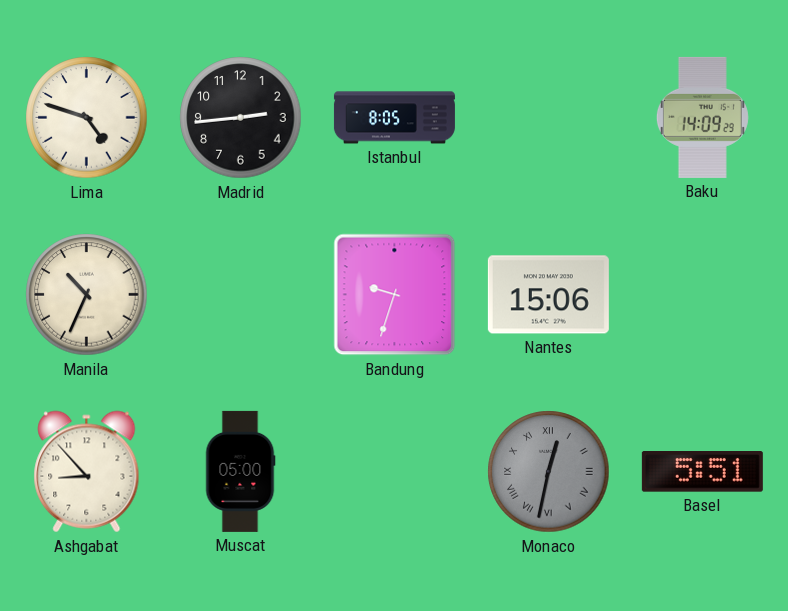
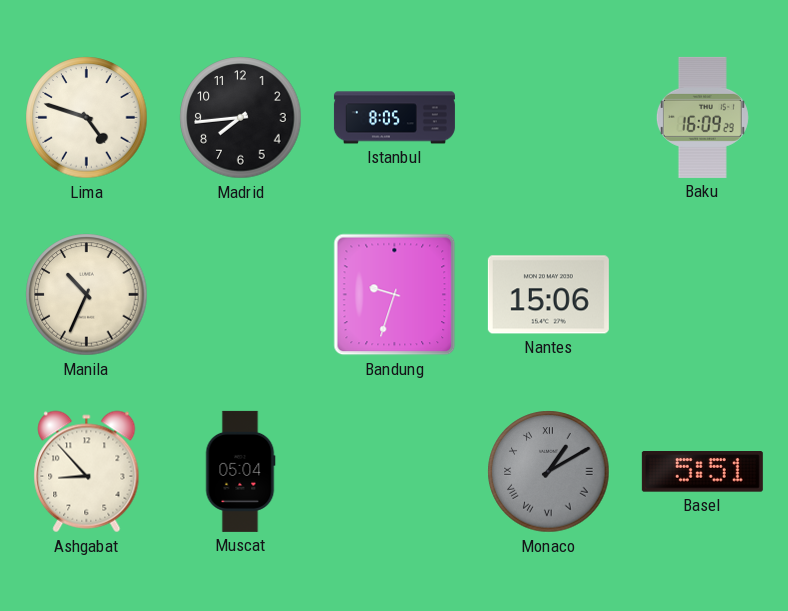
Madrid: 2:44 -> 7:44
Baku: 14:09 -> 16:09
Muscat: 05:00 -> 05:04
Monaco: 12:32 -> 1:10
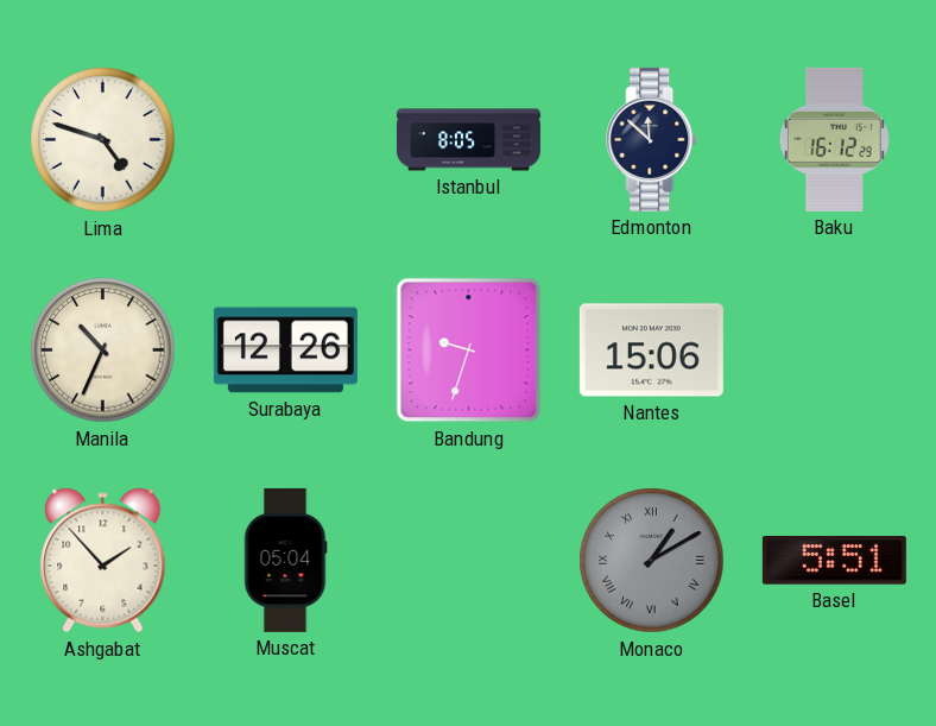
Madrid: 7:44 -> none
Edmonton: none -> 11:52
Baku: 16:09 -> 16:12
Surabaya: none -> 12:26
Ashgabat: 8:53 -> 1:53
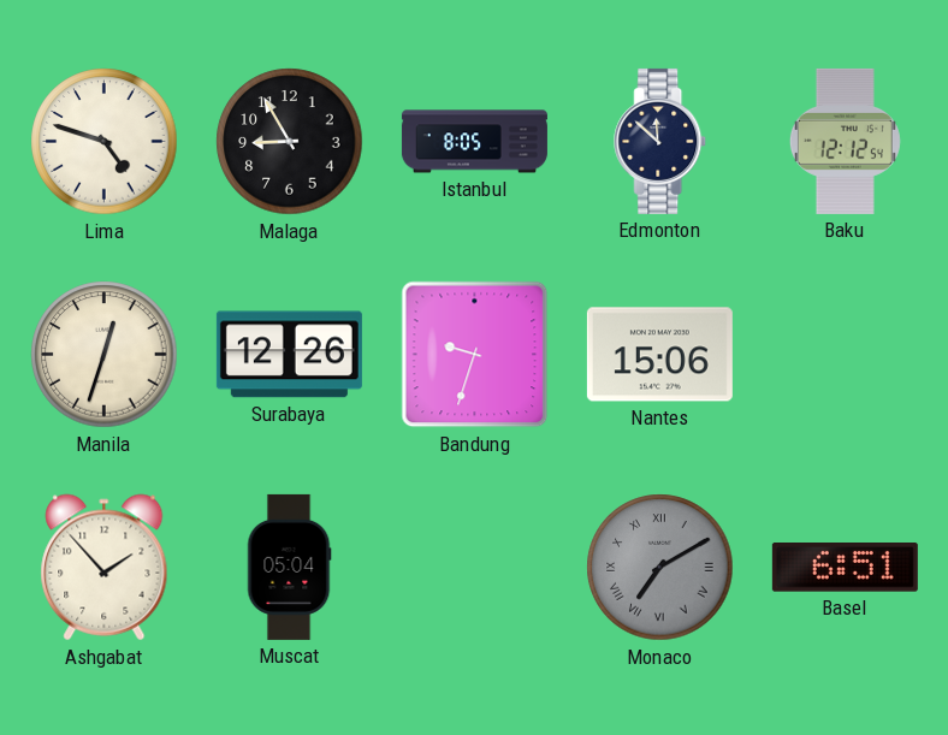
Malaga: none -> 8:55
Baku: 16:12 -> 12:12
Manila: 10:34 -> 12:33
Monaco: 1:10 -> 7:10
Basel: 5:51 -> 6:51
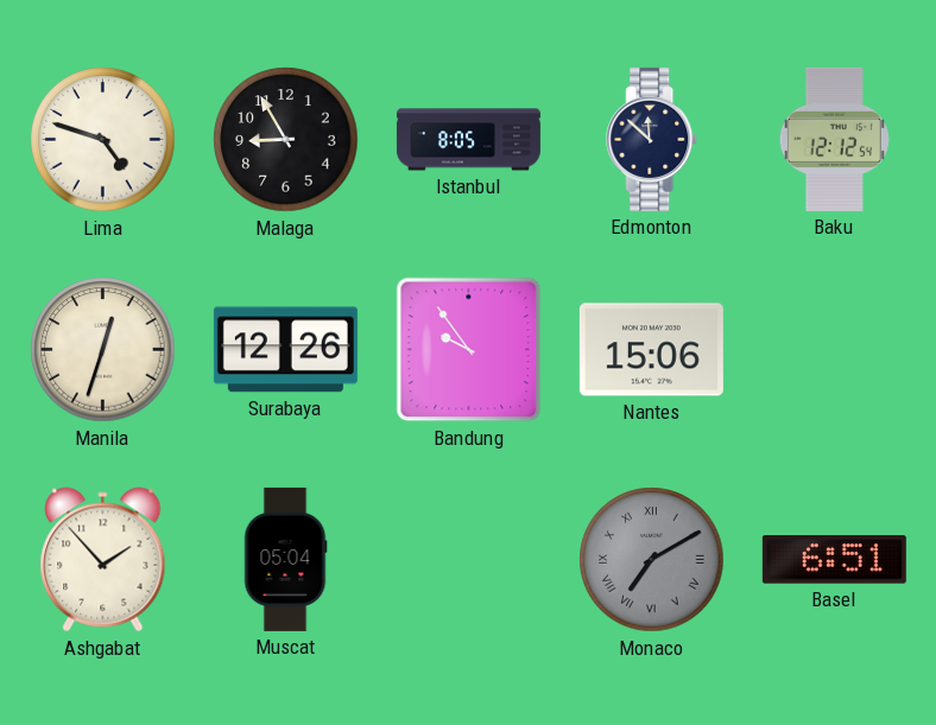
Bandung: 9:33 -> 9:54
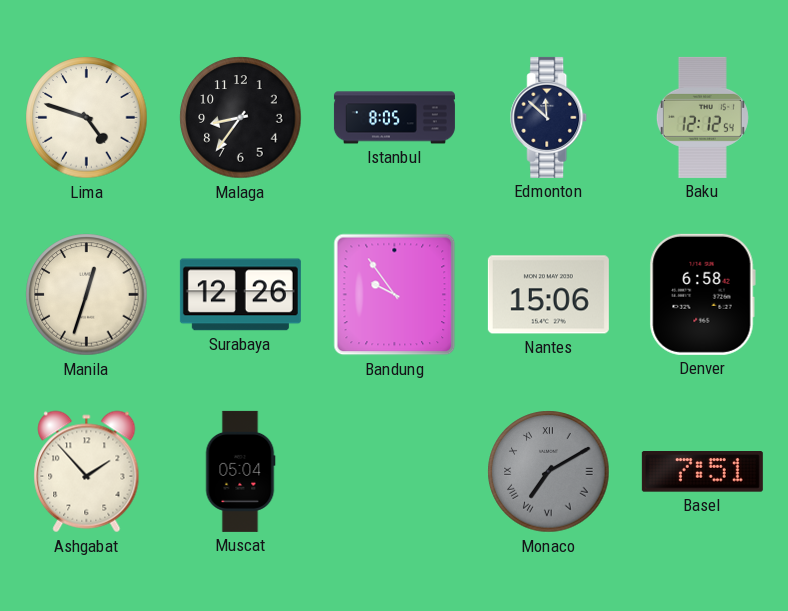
Malaga: 8:55 -> 8:36
Denver: none -> 6:58
Basel: 6:51 -> 7:51
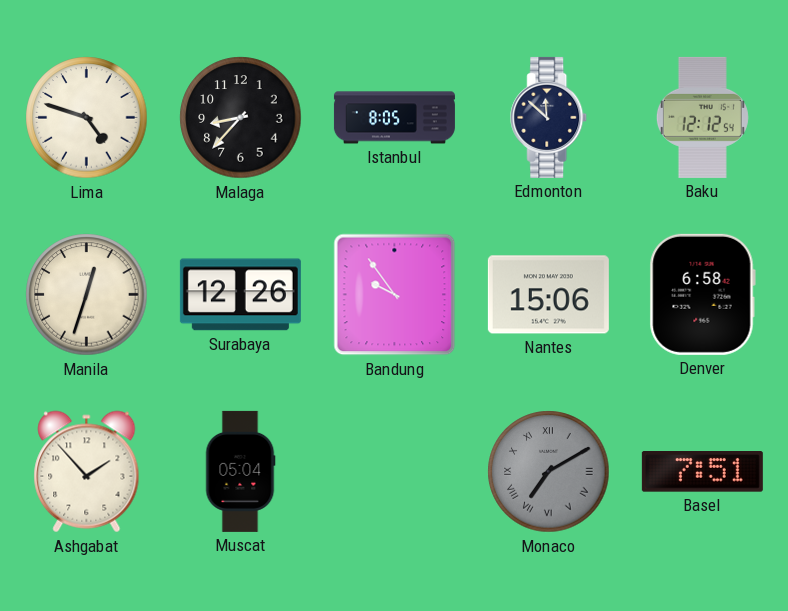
Malaga: 8:36 -> 8:37
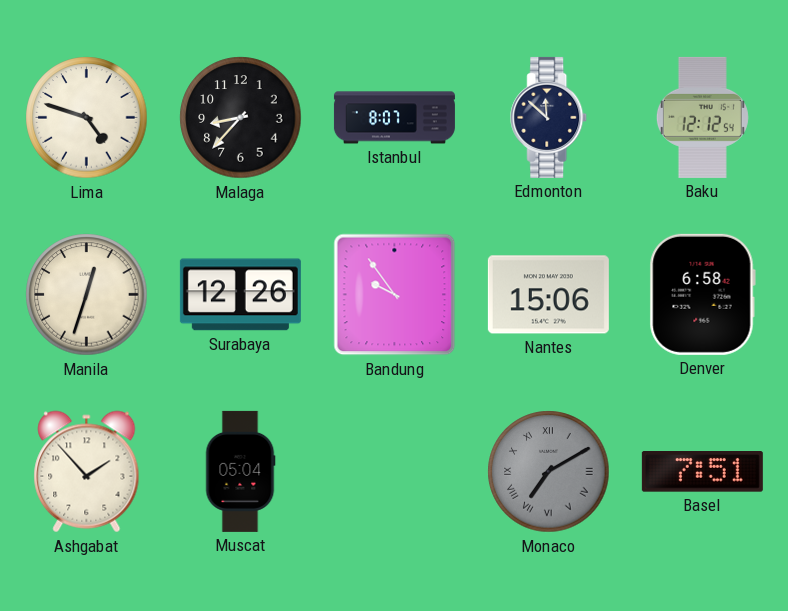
Istanbul: 8:05 -> 8:07
